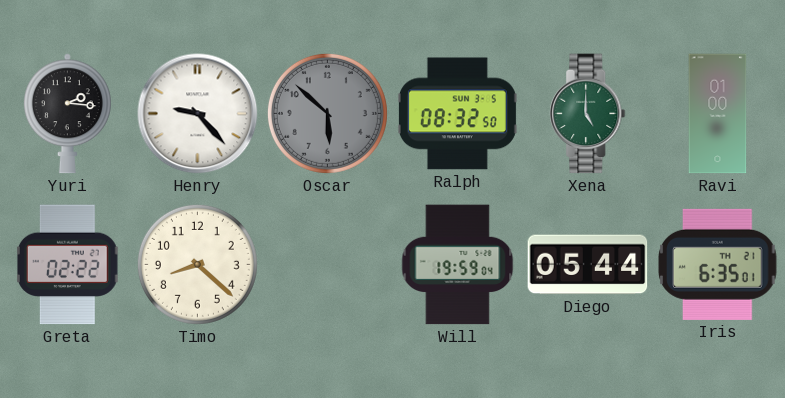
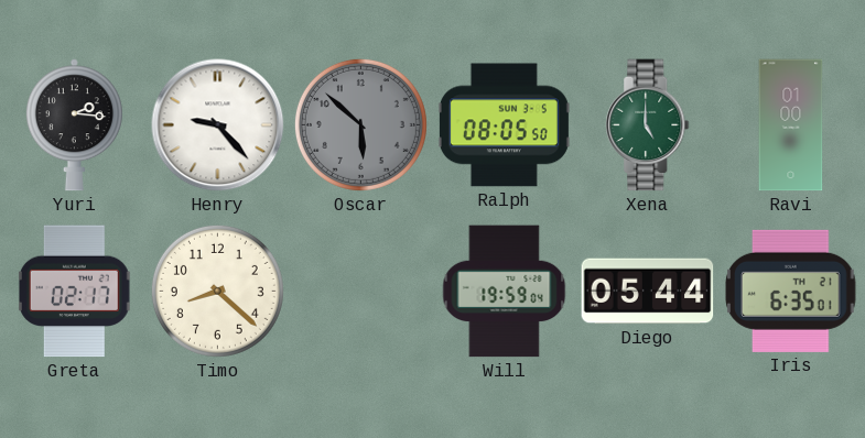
Ralph: 08:32 -> 08:05
Greta: 02:22 -> 02:17
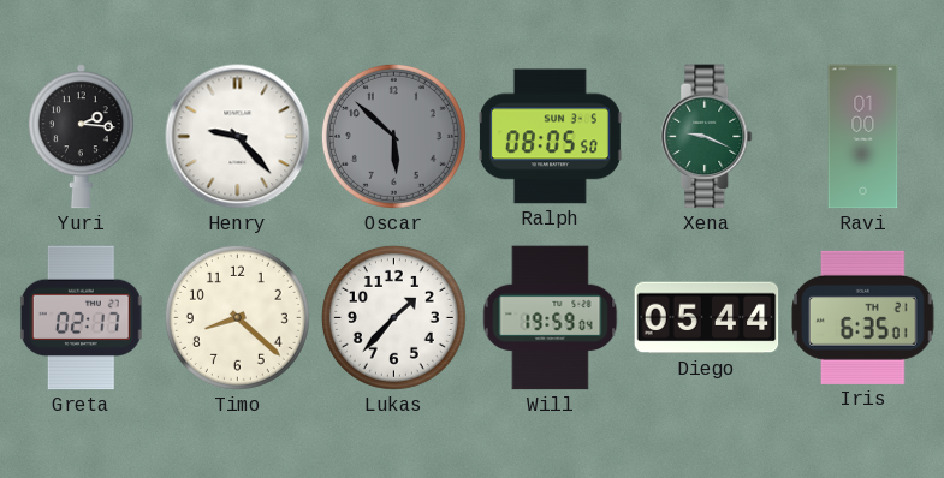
Xena: 5:00 -> 9:19
Lukas: none -> 1:37
